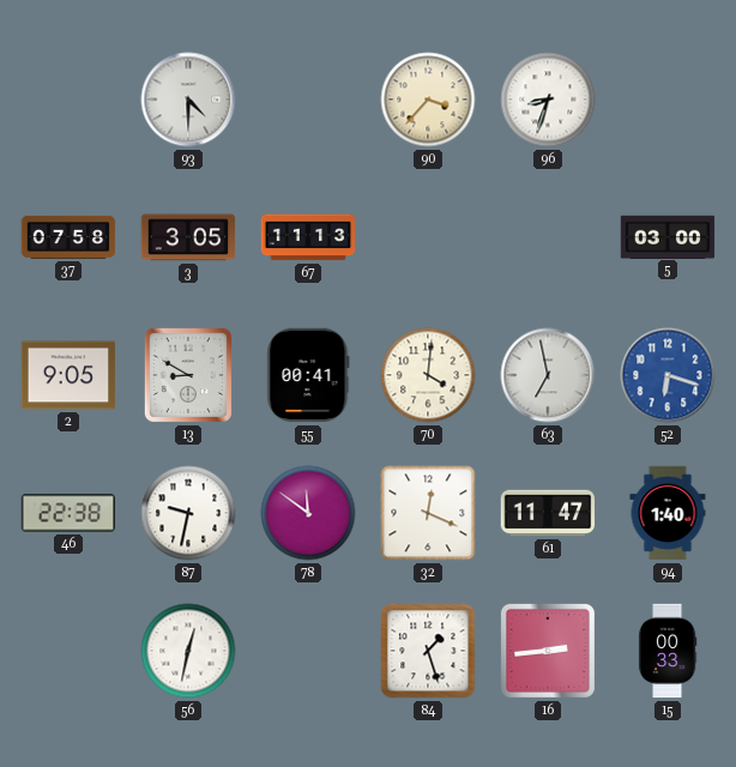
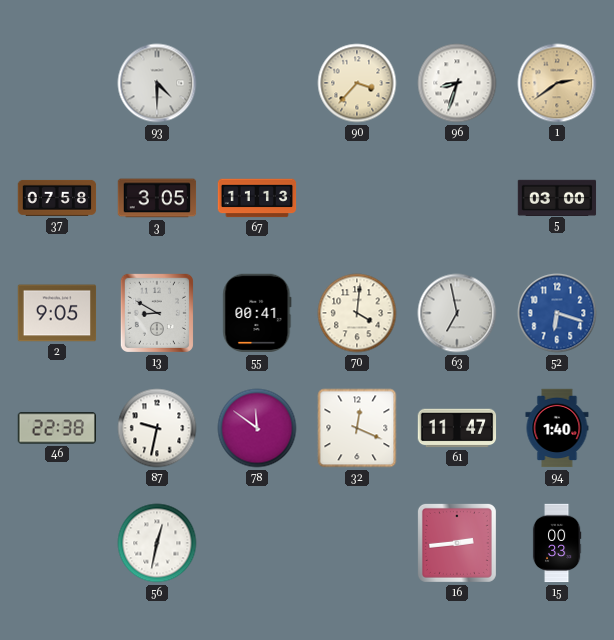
1: none -> 2:39
84: 1:27 -> none
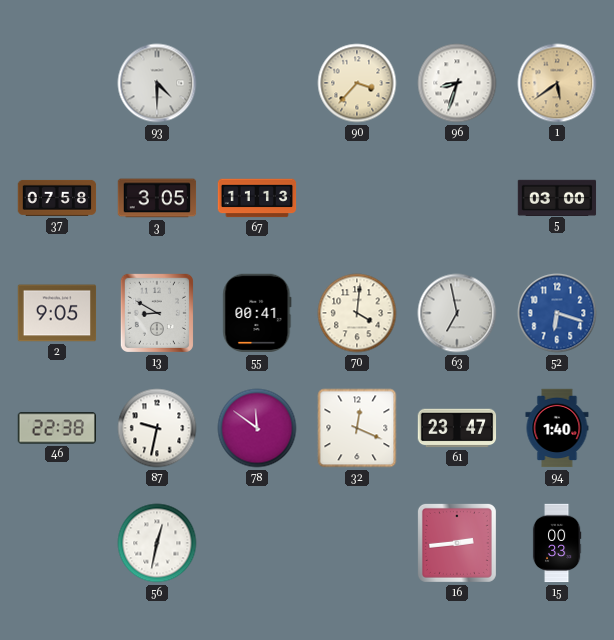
1: 2:39 -> 5:39
61: 11:47 -> 23:47
